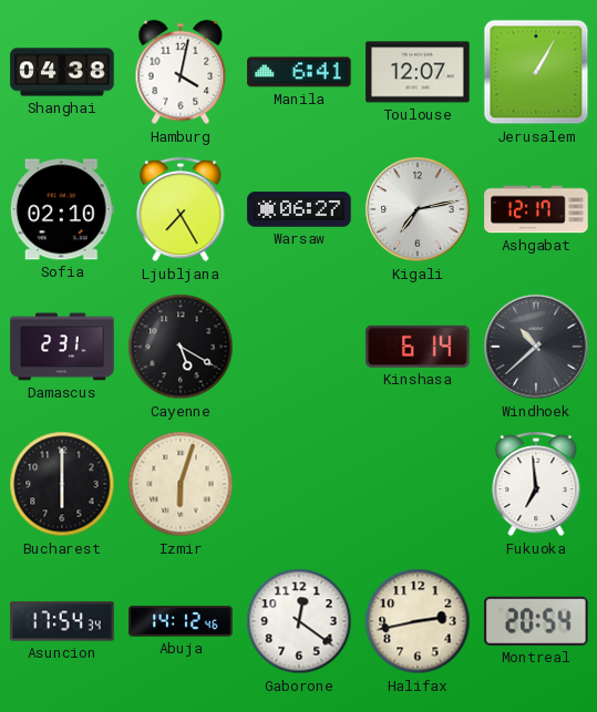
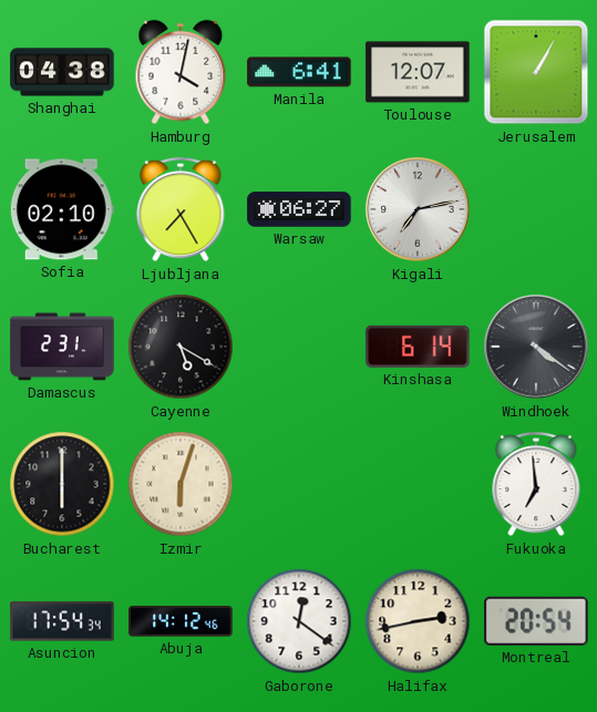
Ashgabat: 12:17 -> none
Windhoek: 10:38 -> 4:21
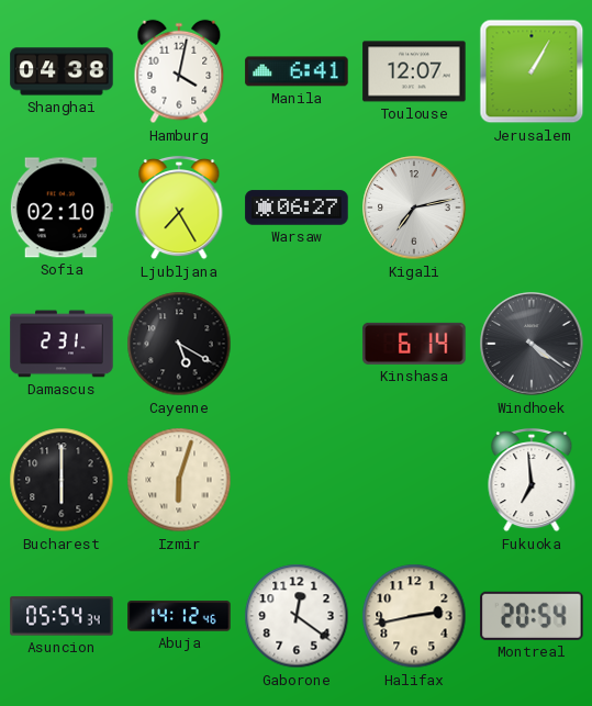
Asuncion: 17:54 -> 05:54
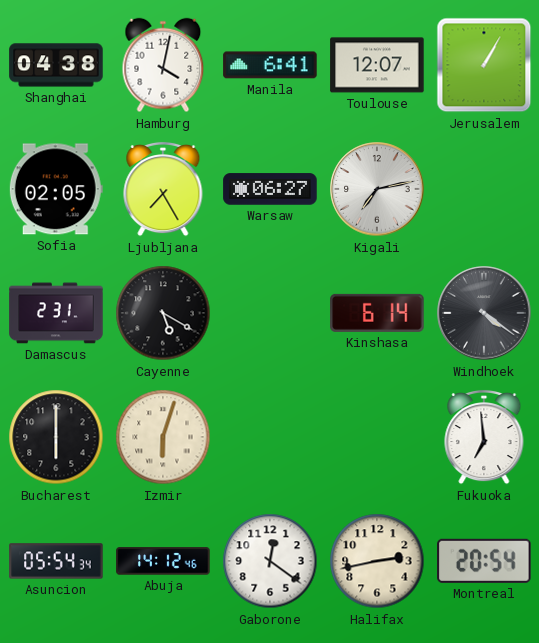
Sofia: 02:10 -> 02:05
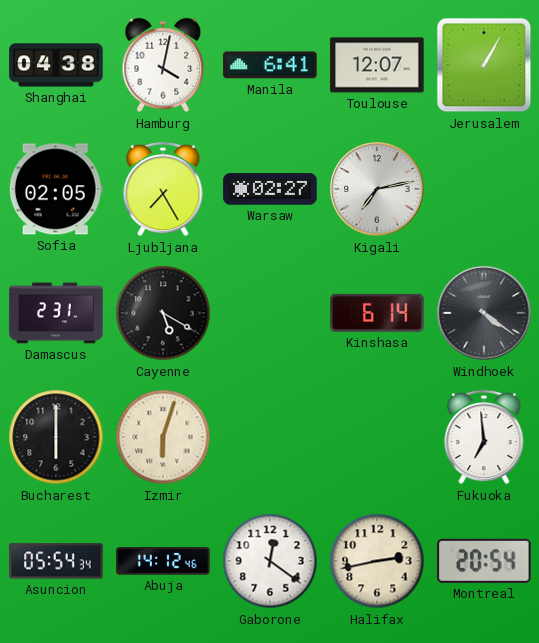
Warsaw: 06:27 -> 02:27
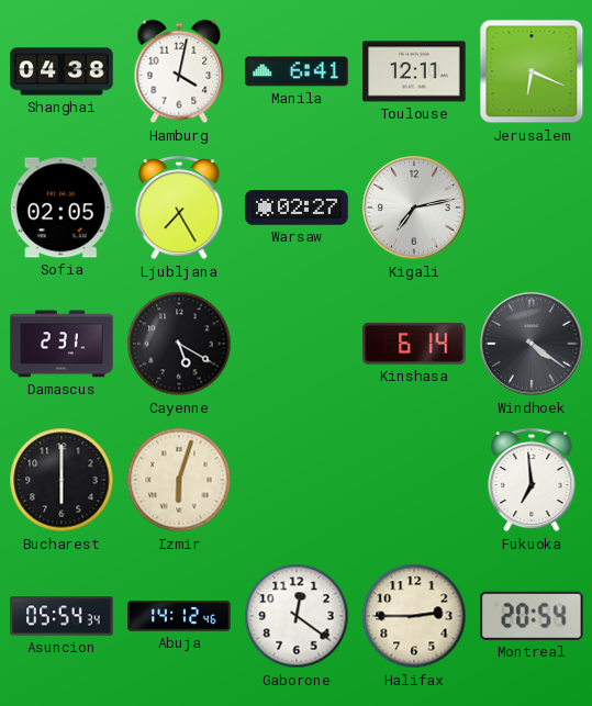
Toulouse: 12:07 -> 12:11
Jerusalem: 1:05 -> 6:19
Halifax: 2:43 -> 2:45
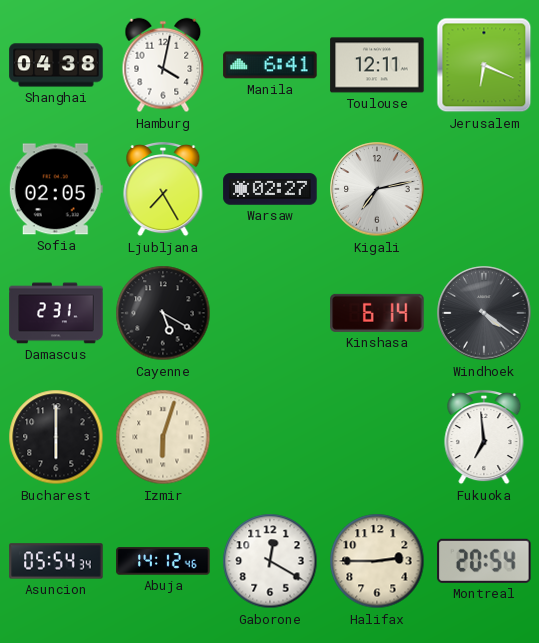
Gaborone: 12:21 -> 12:20
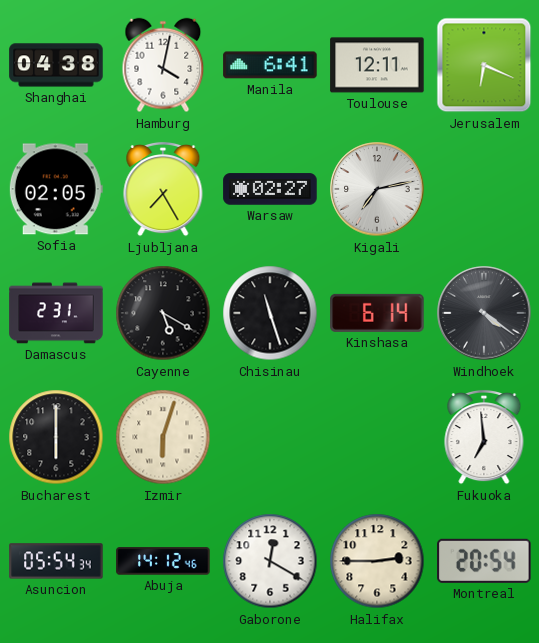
Chisinau: none -> 11:27
